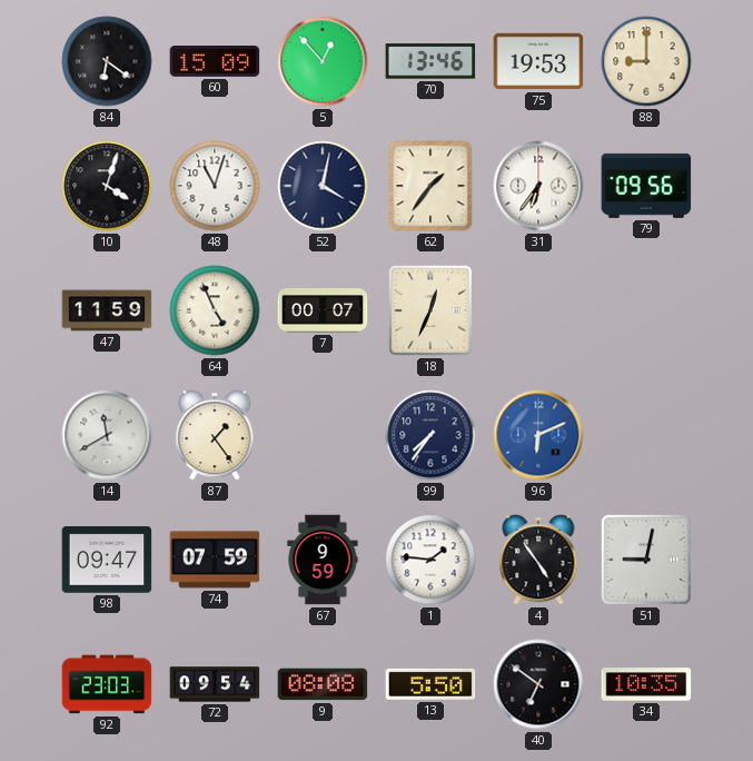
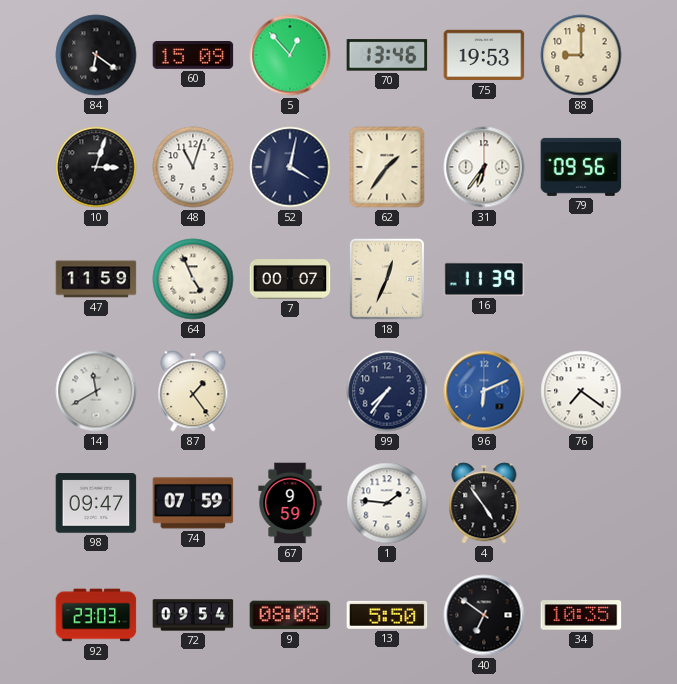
10: 4:03 -> 3:03
16: none -> 11:39
76: none -> 7:21
51: 9:02 -> none
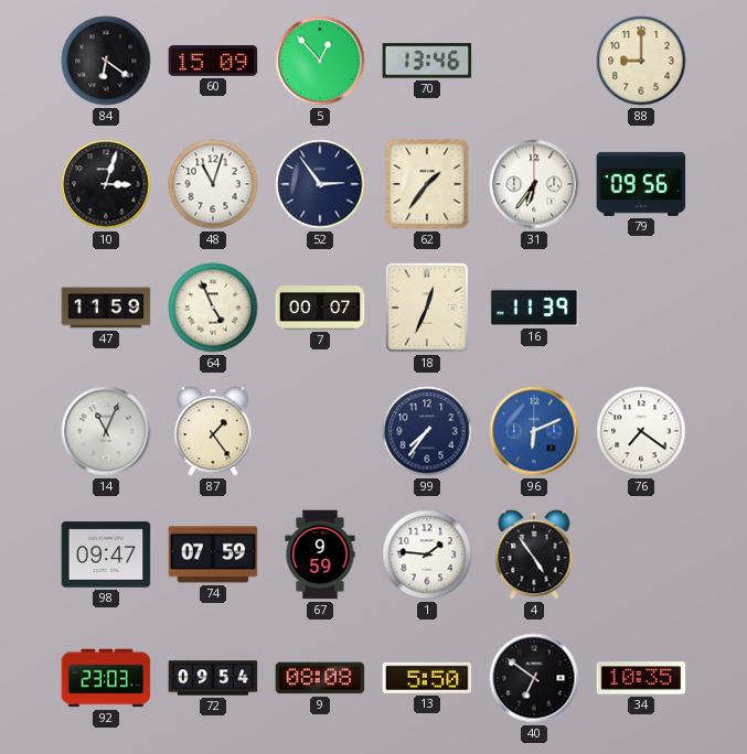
75: 19:53 -> none
52: 4:02 -> 2:54
14: 11:40 -> 11:04
